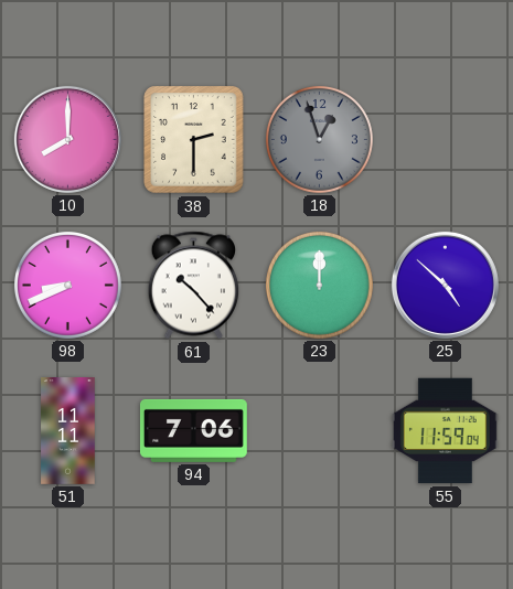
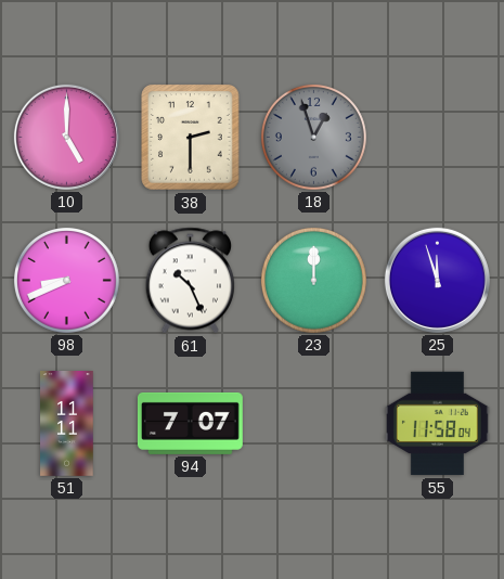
10: 8:00 -> 5:00
61: 10:23 -> 10:26
25: 4:52 -> 11:57
94: 7:06 -> 7:07
55: 11:59 -> 11:58
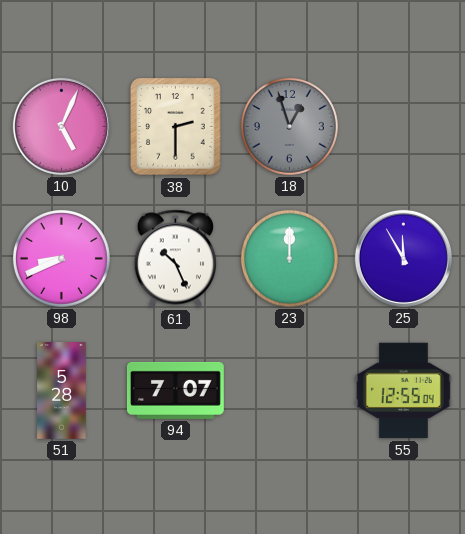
10: 5:00 -> 5:04
25: 11:57 -> 11:55
51: 11:11 -> 5:28
55: 11:58 -> 12:55
